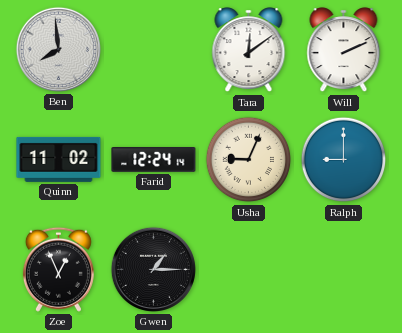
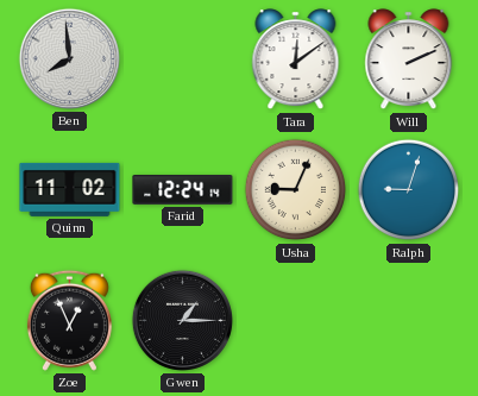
Ralph: 9:00 -> 9:03
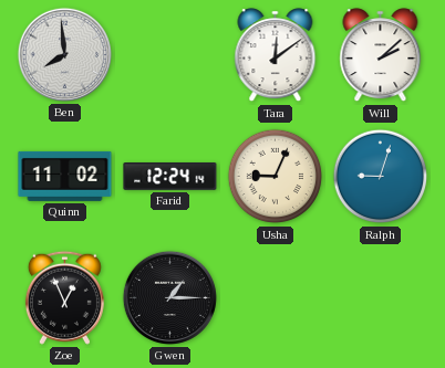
Will: 2:11 -> 2:08
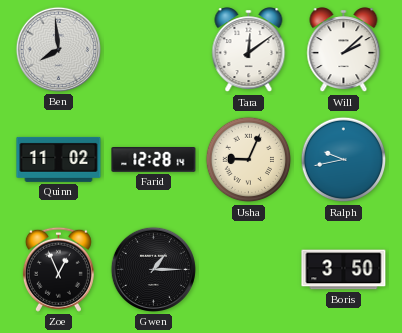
Farid: 12:24 -> 12:28
Ralph: 9:03 -> 9:43
Boris: none -> 3:50
